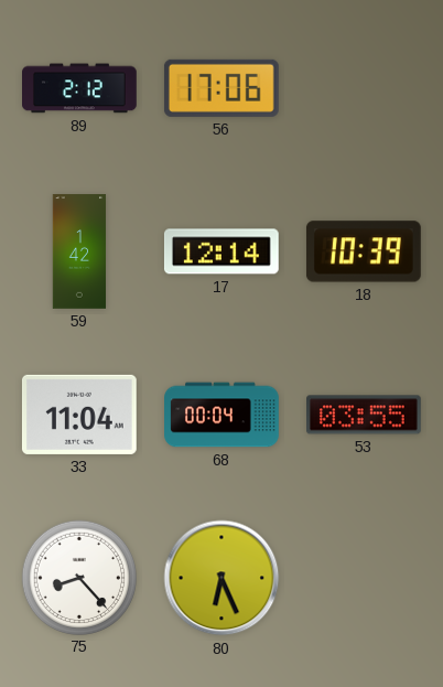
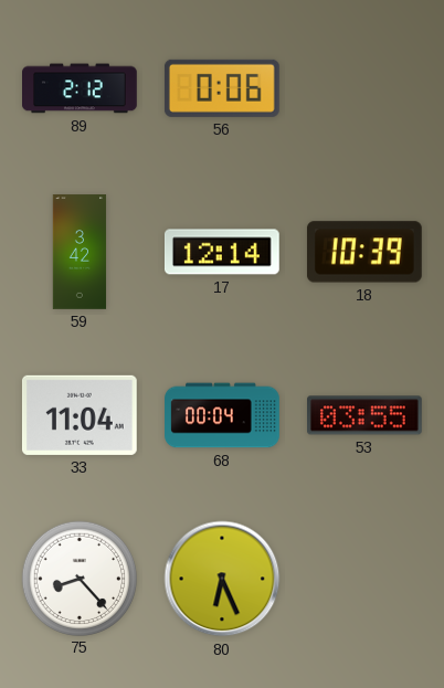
56: 17:06 -> 0:06
59: 1:42 -> 3:42
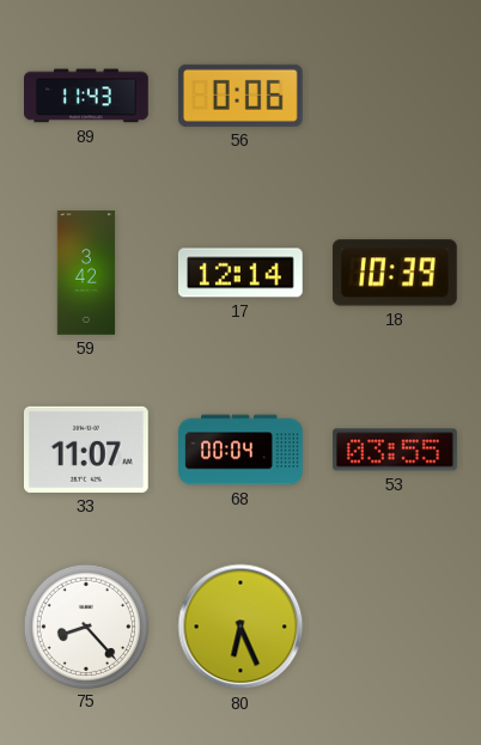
89: 2:12 -> 11:43
33: 11:04 -> 11:07
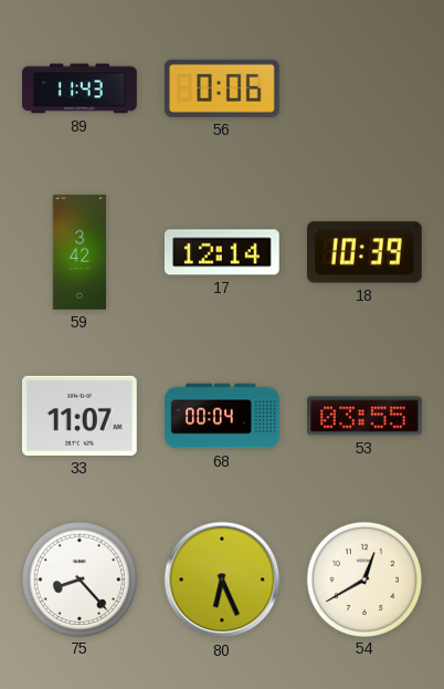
54: none -> 12:40
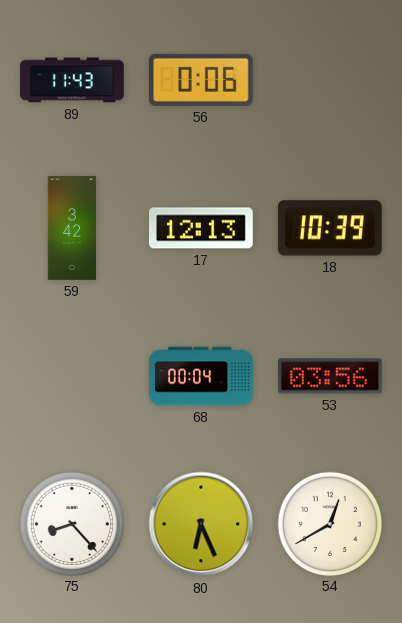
17: 12:14 -> 12:13
33: 11:07 -> none
53: 03:55 -> 03:56
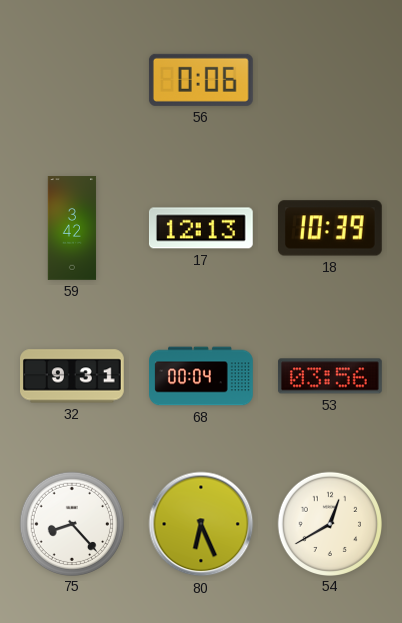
89: 11:43 -> none
32: none -> 9:31
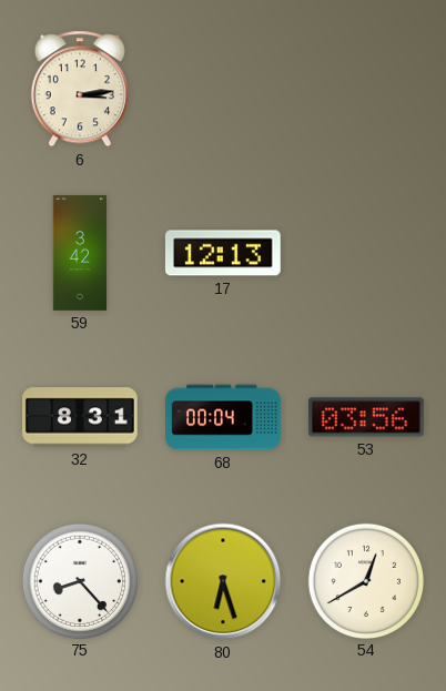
6: none -> 3:14
56: 0:06 -> none
18: 10:39 -> none
32: 9:31 -> 8:31
80: 6:26 -> 6:27
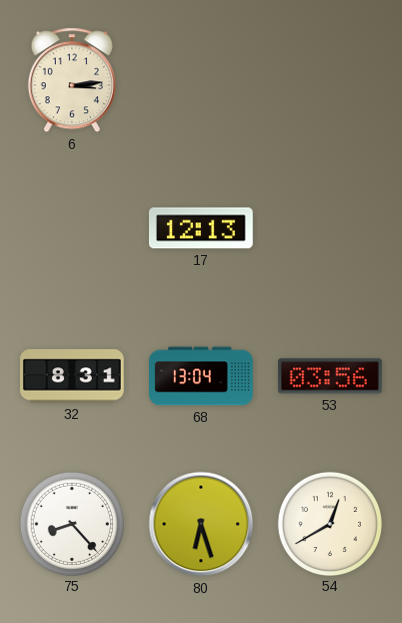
59: 3:42 -> none
68: 00:04 -> 13:04
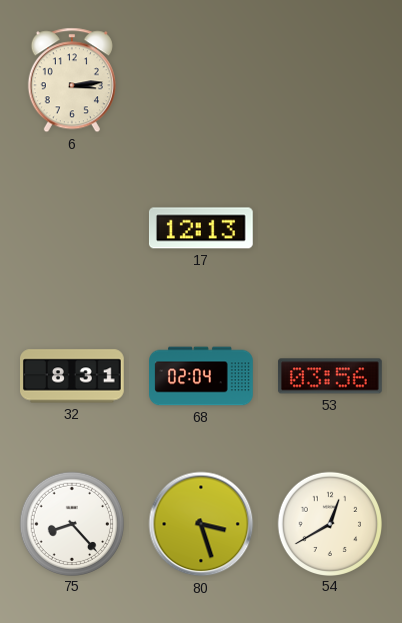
68: 13:04 -> 02:04
80: 6:27 -> 3:27
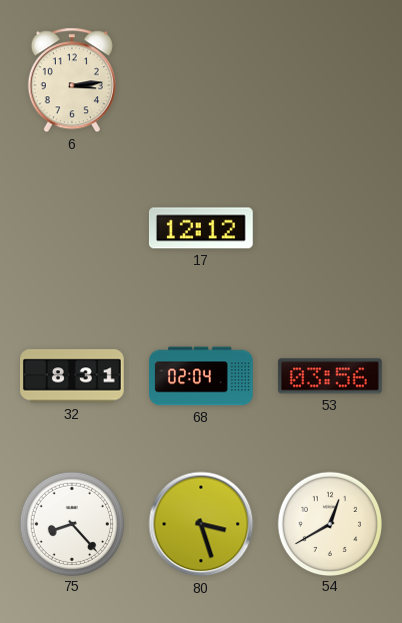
17: 12:13 -> 12:12
